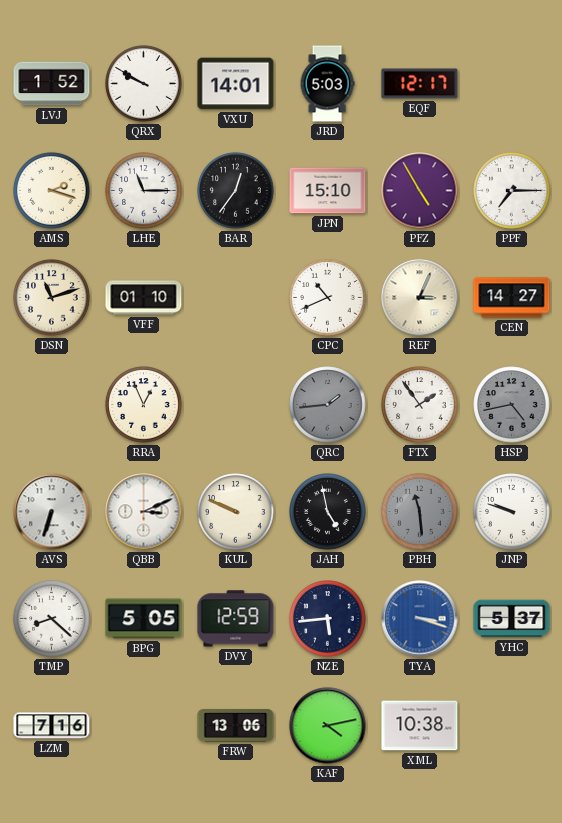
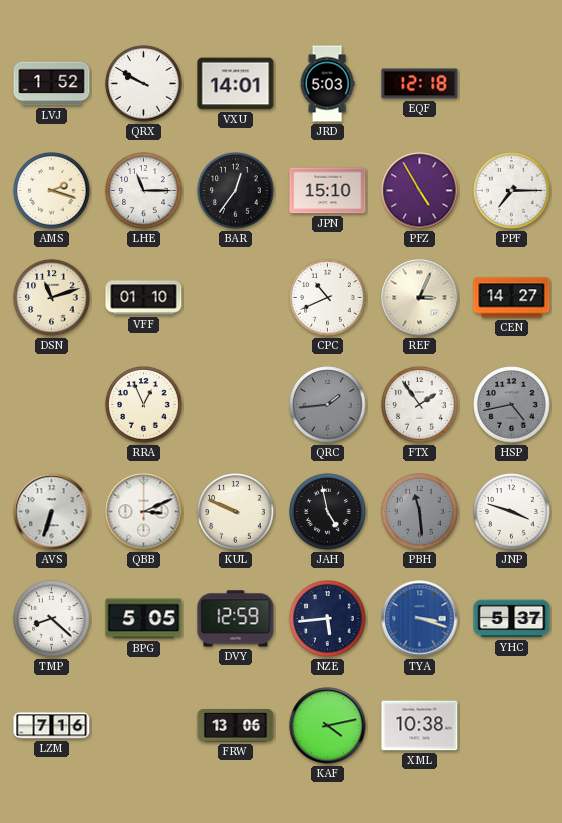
EQF: 12:17 -> 12:18
JNP: 9:48 -> 3:48
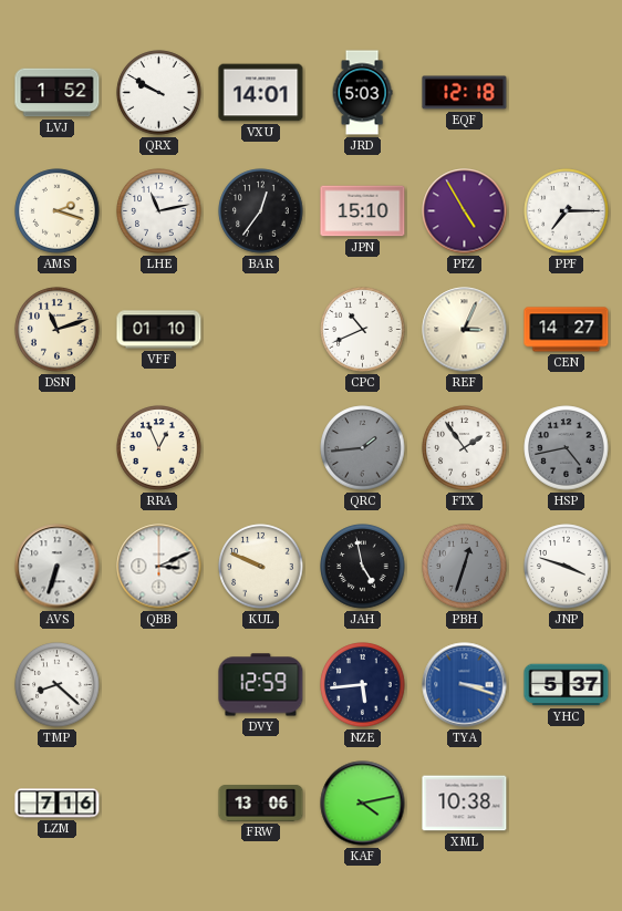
LHE: 11:15 -> 11:13
PBH: 11:29 -> 12:33
BPG: 5:05 -> none
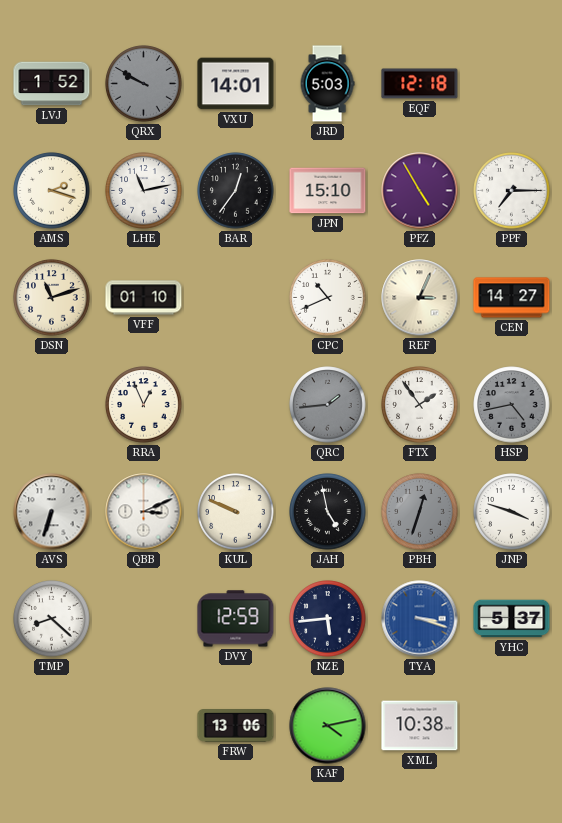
QRX dial: white -> grey
LZM: 7:16 -> none
